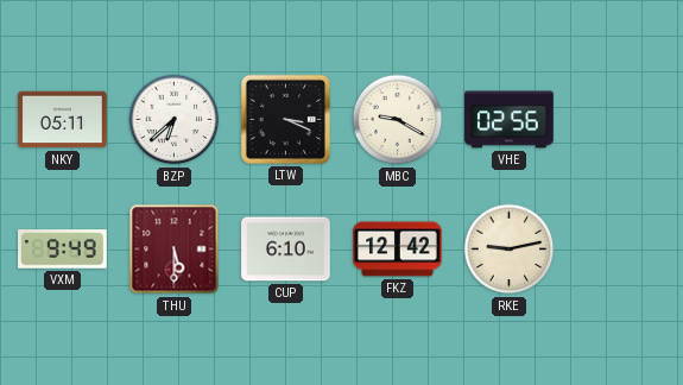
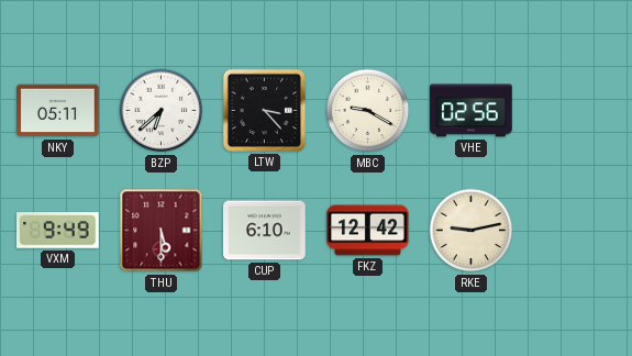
LTW: 3:19 -> 3:23
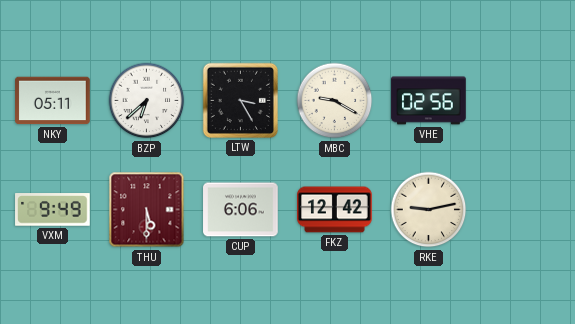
LTW: 3:23 -> 3:25
CUP: 6:10 -> 6:06
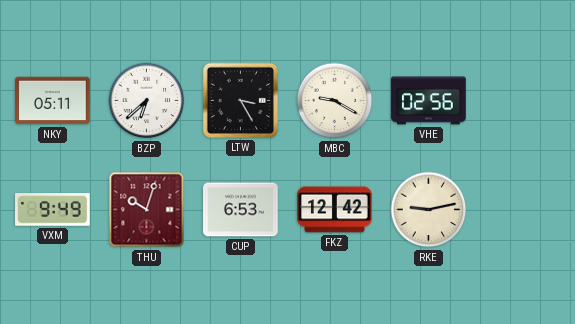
THU: 5:30 -> 10:03
CUP: 6:06 -> 6:53
